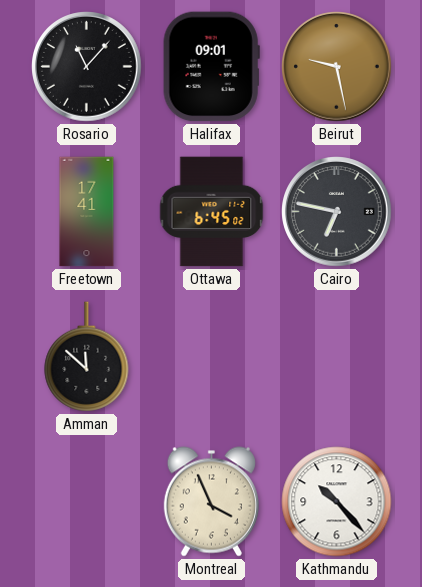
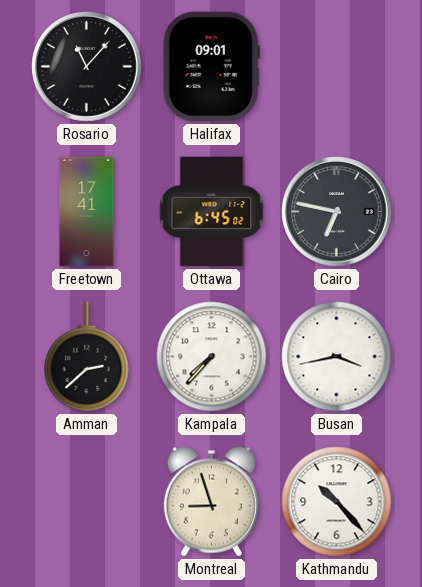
Beirut: 9:28 -> none
Amman: 11:52 -> 2:38
Kampala: none -> 7:37
Busan: none -> 3:43
Montreal: 3:56 -> 8:57
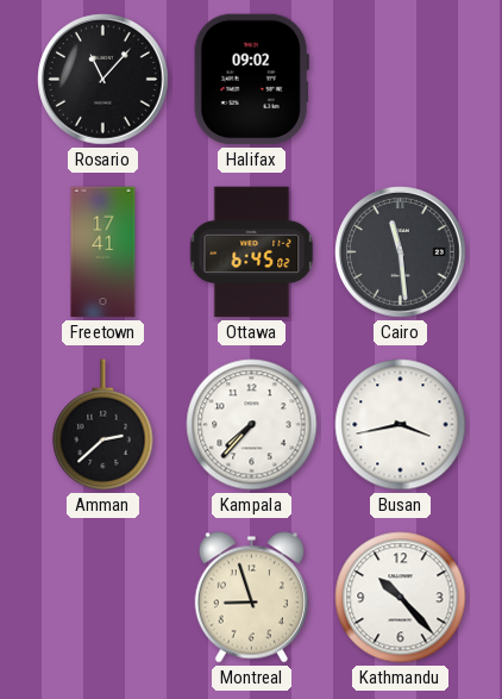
Halifax: 09:01 -> 09:02
Cairo: 6:47 -> 11:29
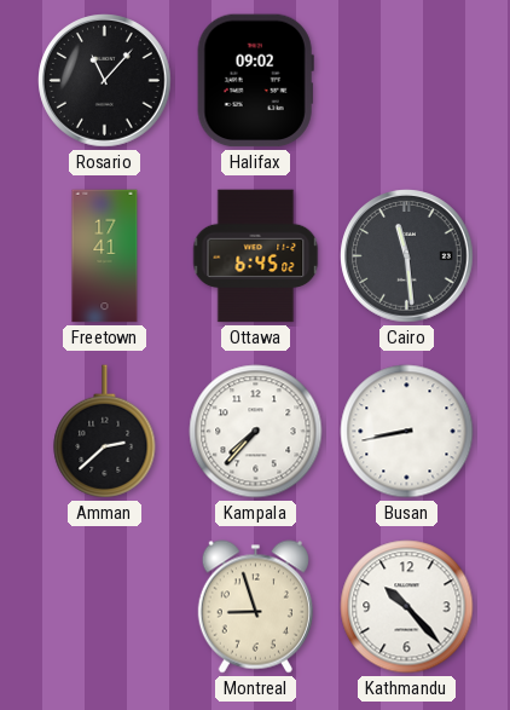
Busan: 3:43 -> 8:43
